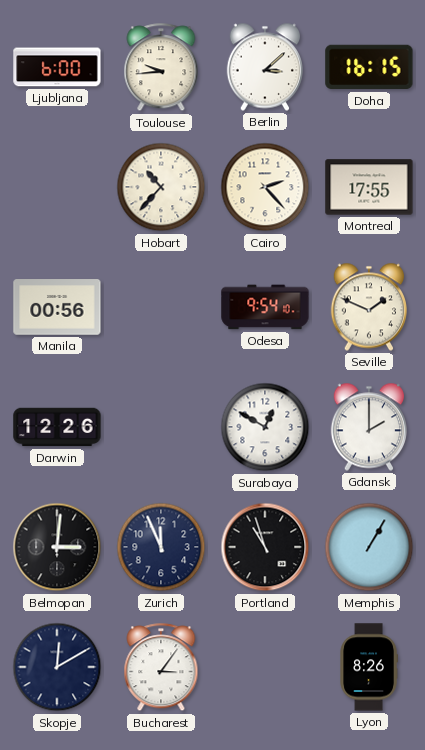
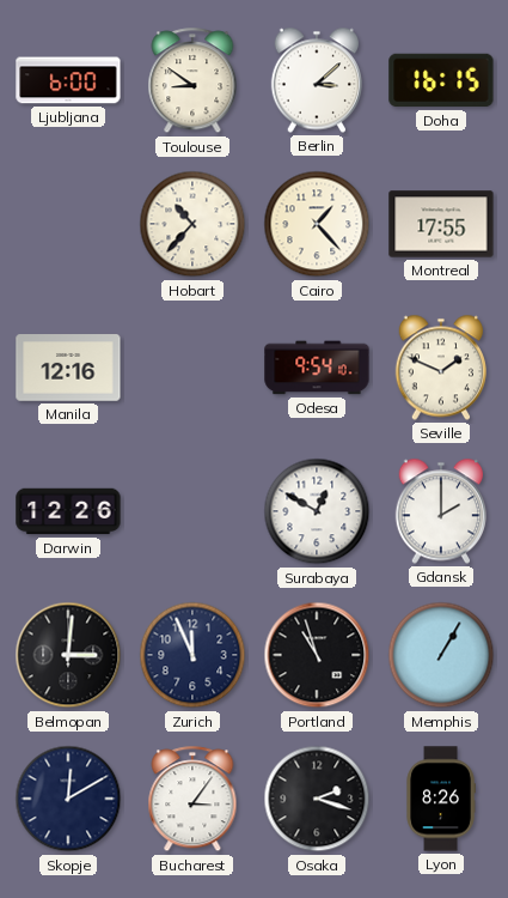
Toulouse: 9:44 -> 8:51
Cairo: 2:23 -> 1:23
Manila: 00:56 -> 12:16
Osaka: none -> 2:18
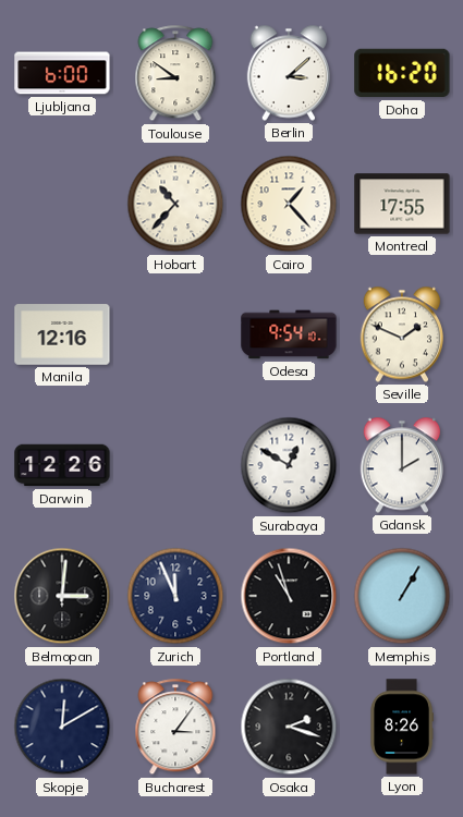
Doha: 16:15 -> 16:20
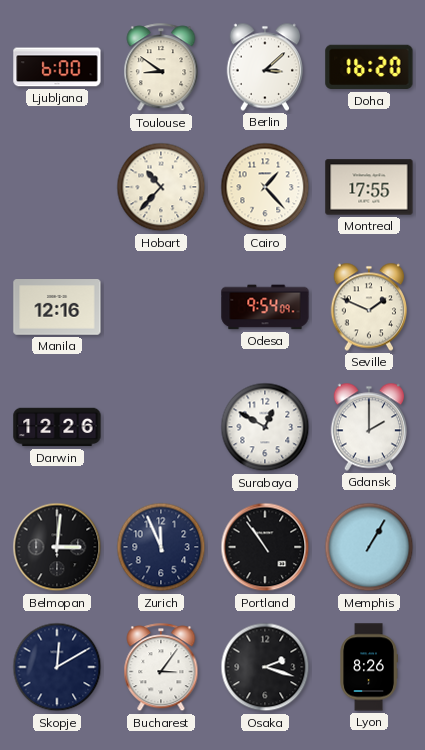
Odesa: 9:54:10 -> 9:54:09
Portland: 10:57 -> 10:54
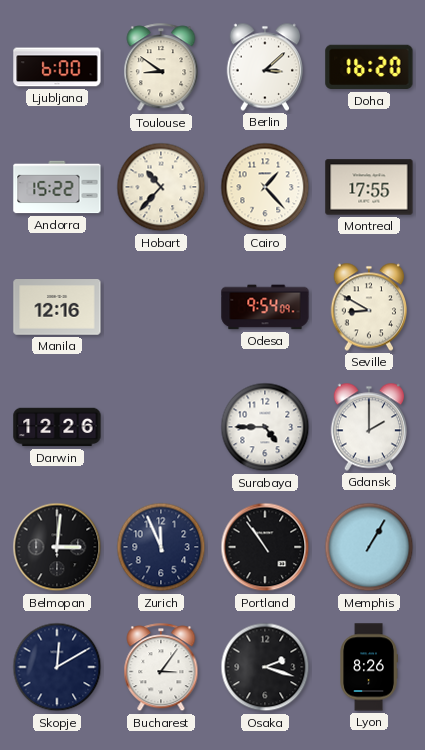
Andorra: none -> 15:22
Seville: 1:49 -> 8:50
Surabaya: 12:50 -> 4:45
